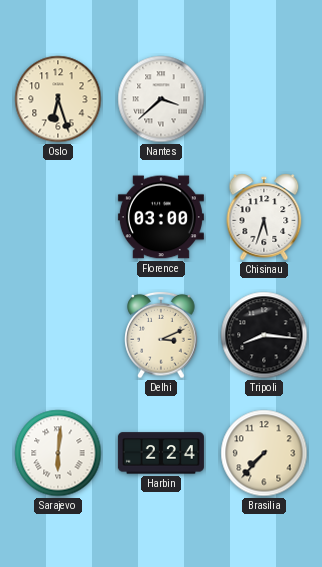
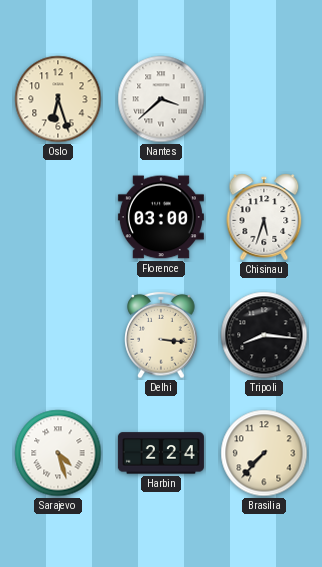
Delhi: 3:11 -> 3:16
Sarajevo: 6:01 -> 4:27
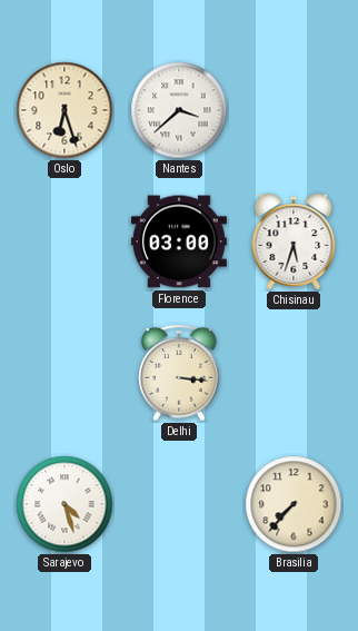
Tripoli: 8:16 -> none
Harbin: 2:24 -> none
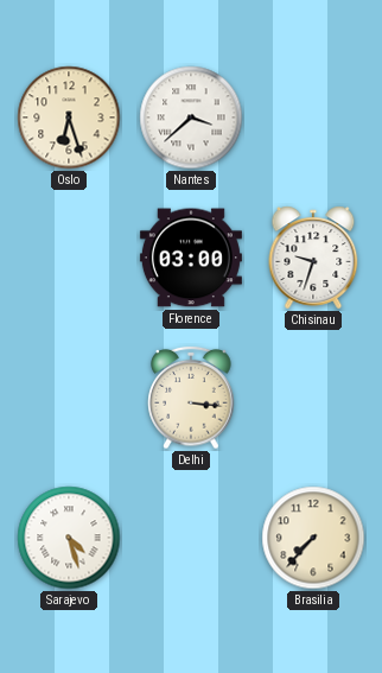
Chisinau: 5:33 -> 9:33
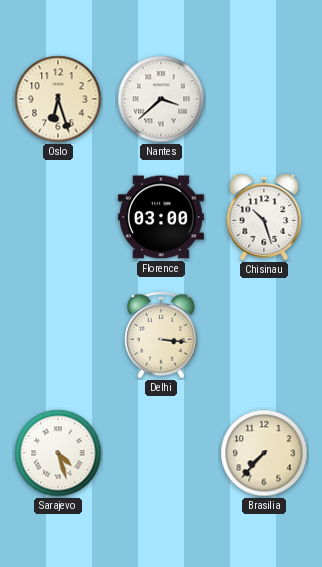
Chisinau: 9:33 -> 10:27
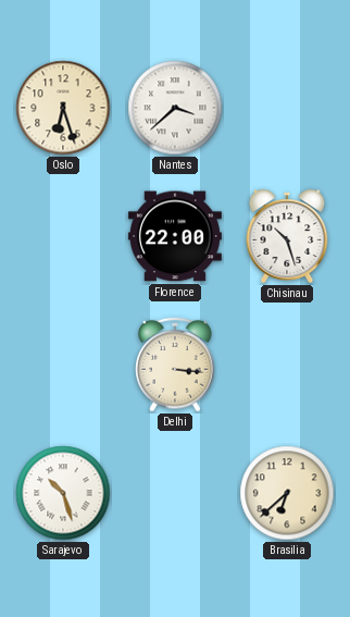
Florence: 03:00 -> 22:00
Sarajevo: 4:27 -> 10:27
Brasilia: 7:37 -> 6:38
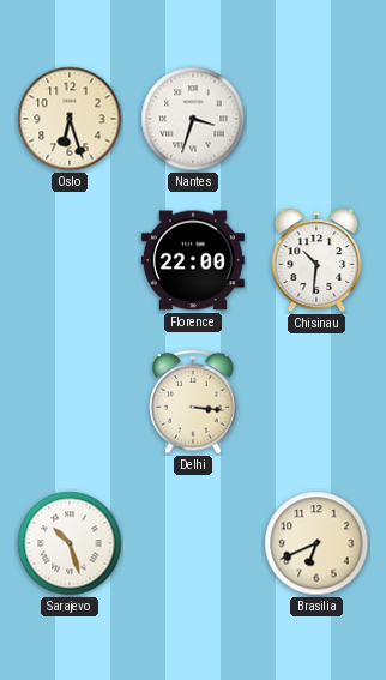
Nantes: 3:38 -> 3:33
Chisinau: 10:27 -> 10:31
Brasilia: 6:38 -> 6:41
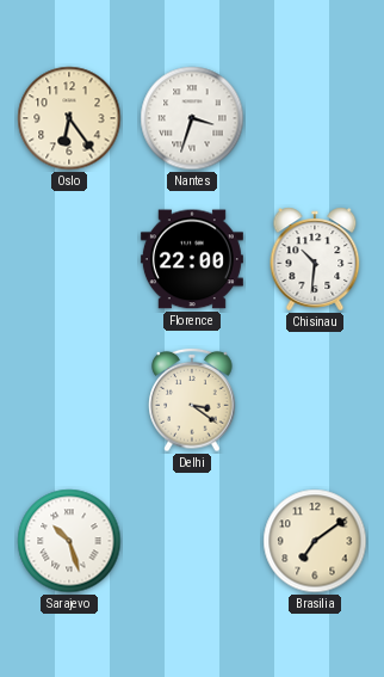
Oslo: 6:27 -> 6:24
Delhi: 3:16 -> 3:21
Brasilia: 6:41 -> 7:09
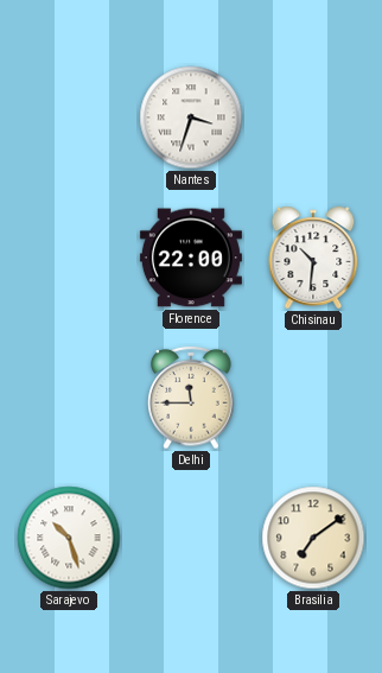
Oslo: 6:24 -> none
Delhi: 3:21 -> 11:45
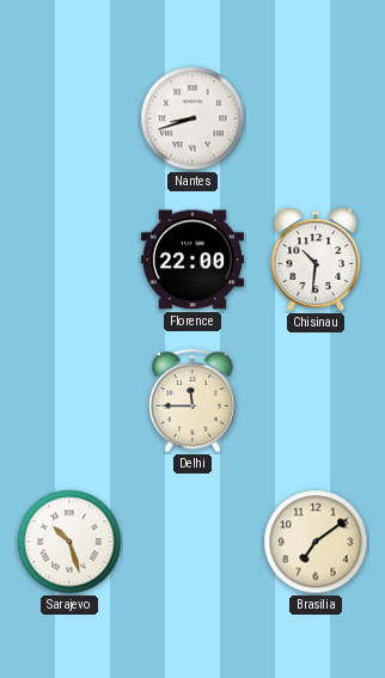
Nantes: 3:33 -> 8:42
